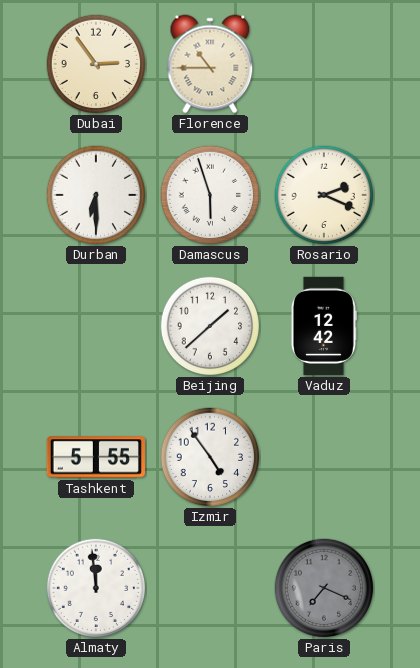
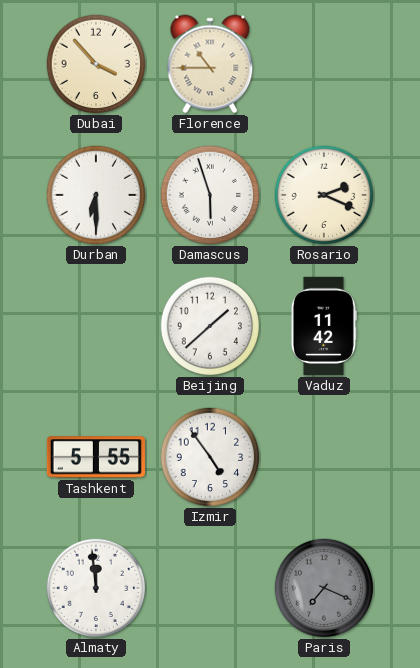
Dubai: 2:54 -> 3:53
Vaduz: 12:42 -> 11:42
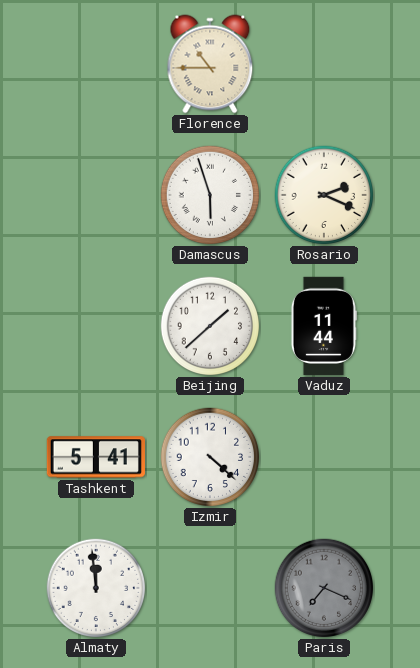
Dubai: 3:53 -> none
Durban: 6:30 -> none
Vaduz: 11:42 -> 11:44
Tashkent: 5:55 -> 5:41
Izmir: 4:54 -> 4:22
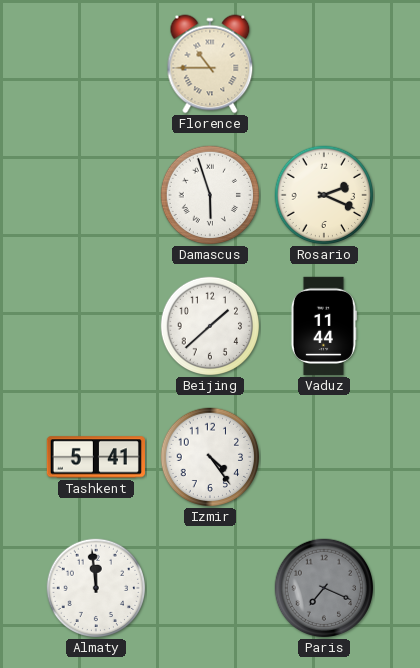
Izmir: 4:22 -> 4:24
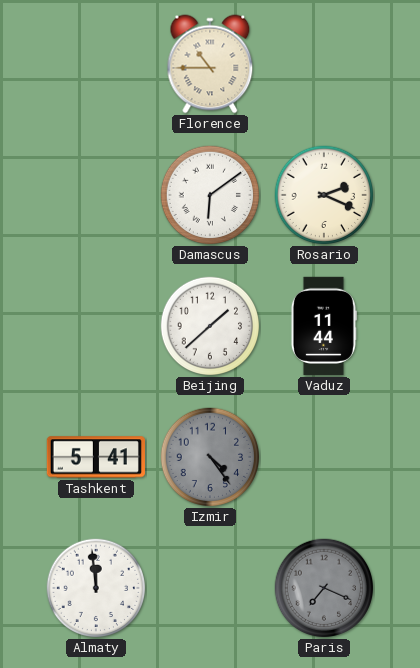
Damascus: 5:57 -> 6:09
Izmir dial: white -> grey
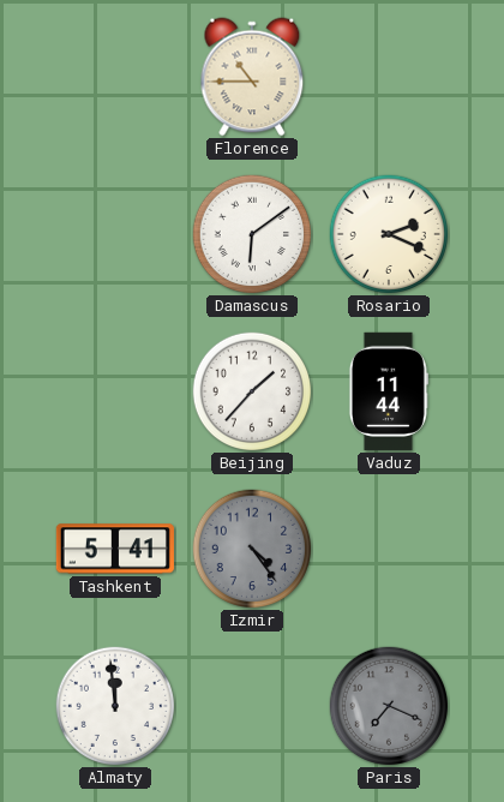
Beijing: 1:38 -> 1:37
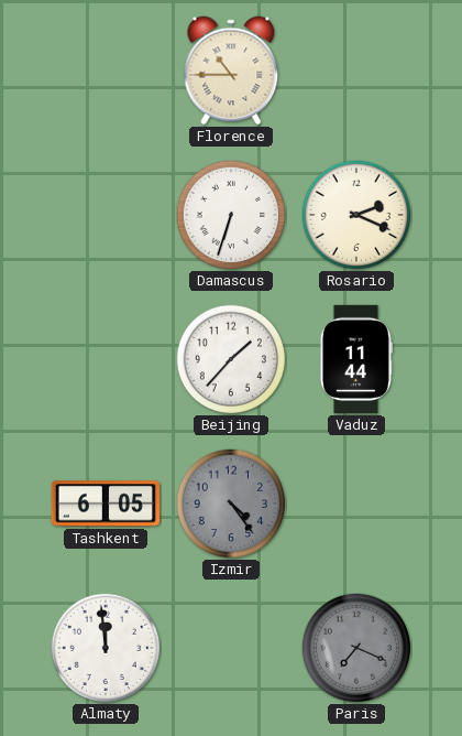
Damascus: 6:09 -> 6:33
Tashkent: 5:41 -> 6:05
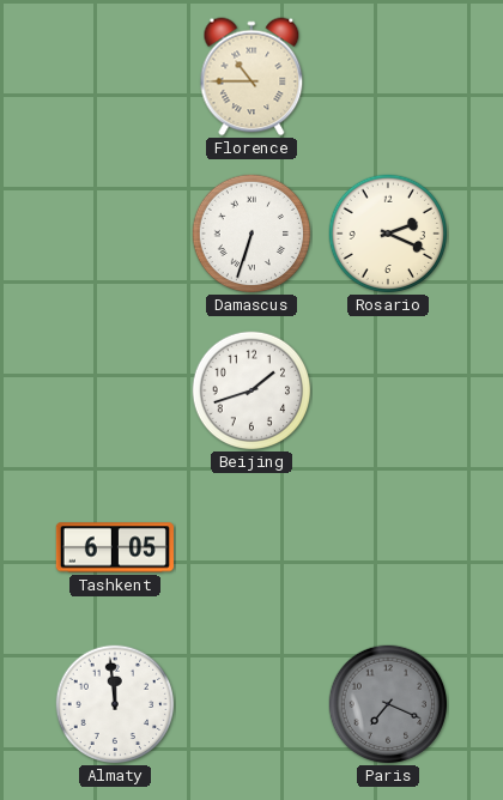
Beijing: 1:37 -> 1:42
Vaduz: 11:44 -> none
Izmir: 4:24 -> none
